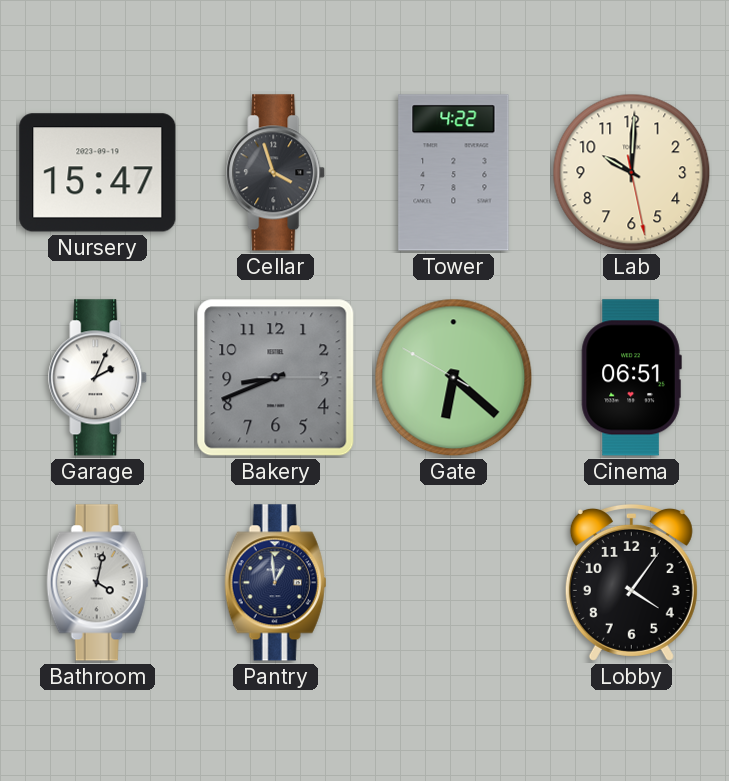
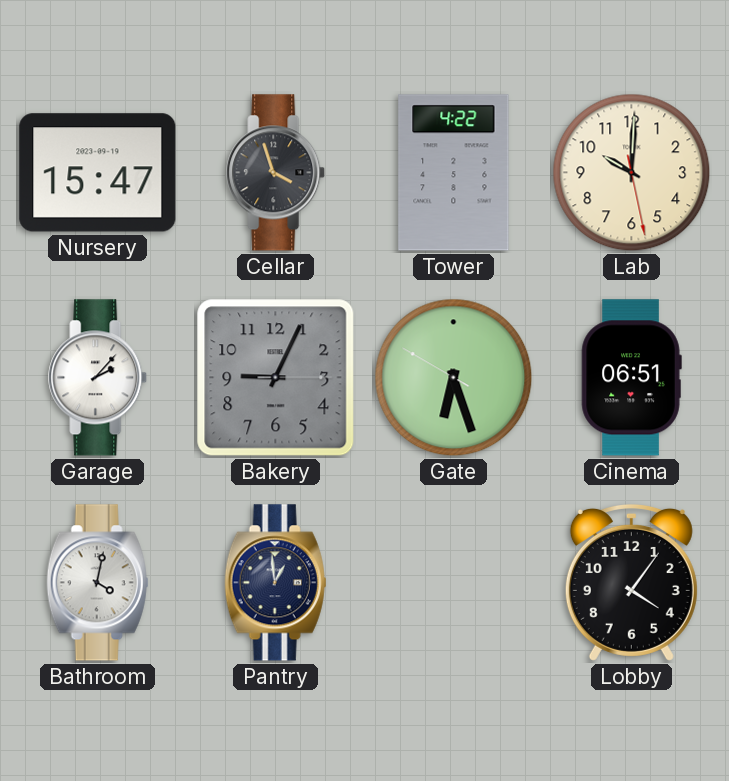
Garage: 2:04 -> 2:07
Bakery: 8:41 -> 9:04
Gate: 6:21 -> 6:26
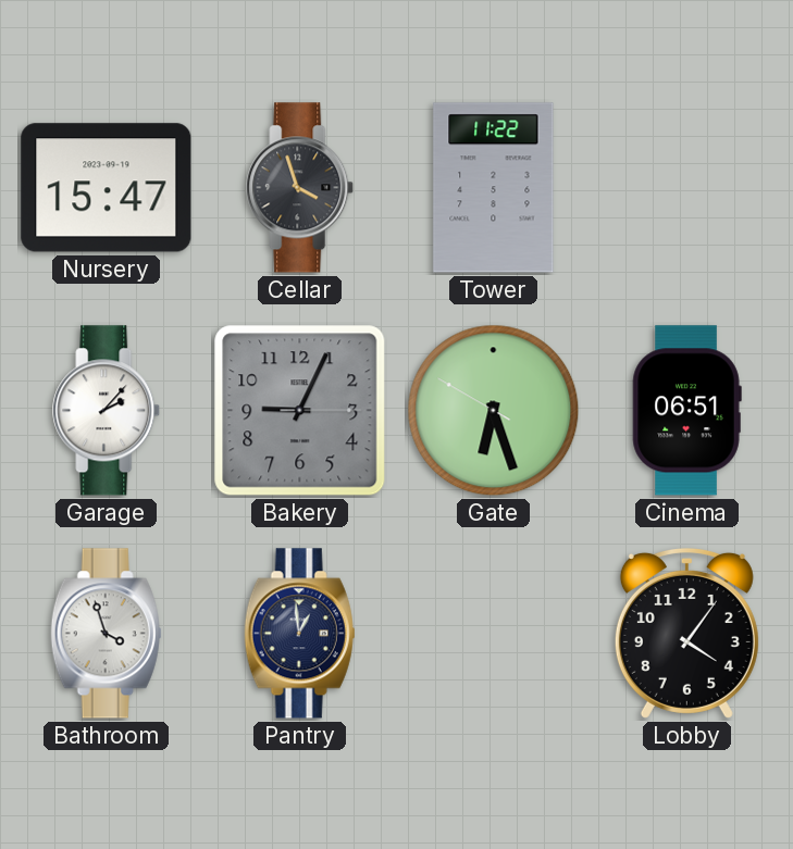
Tower: 4:22 -> 11:22
Lab: 10:00 -> none
Bathroom: 4:02 -> 3:57
